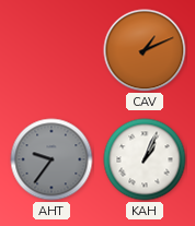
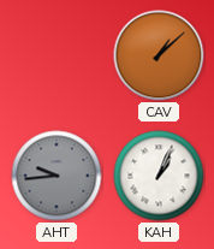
CAV: 1:11 -> 1:08
AHT: 9:36 -> 9:44
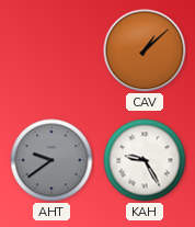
AHT: 9:44 -> 9:39
KAH: 1:04 -> 9:25
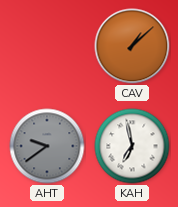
KAH: 9:25 -> 6:58
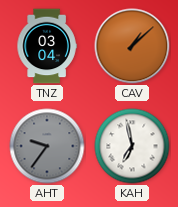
TNZ: none -> 03:04
AHT: 9:39 -> 9:36
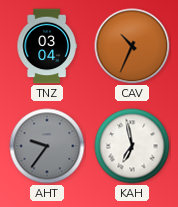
CAV: 1:08 -> 10:34
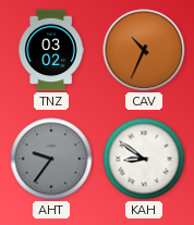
TNZ: 03:04 -> 03:02
KAH: 6:58 -> 8:51
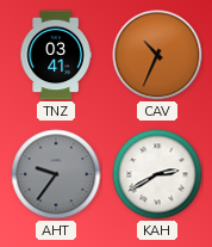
TNZ: 03:02 -> 03:41
KAH: 8:51 -> 2:40
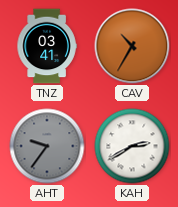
CAV: 10:34 -> 10:35
